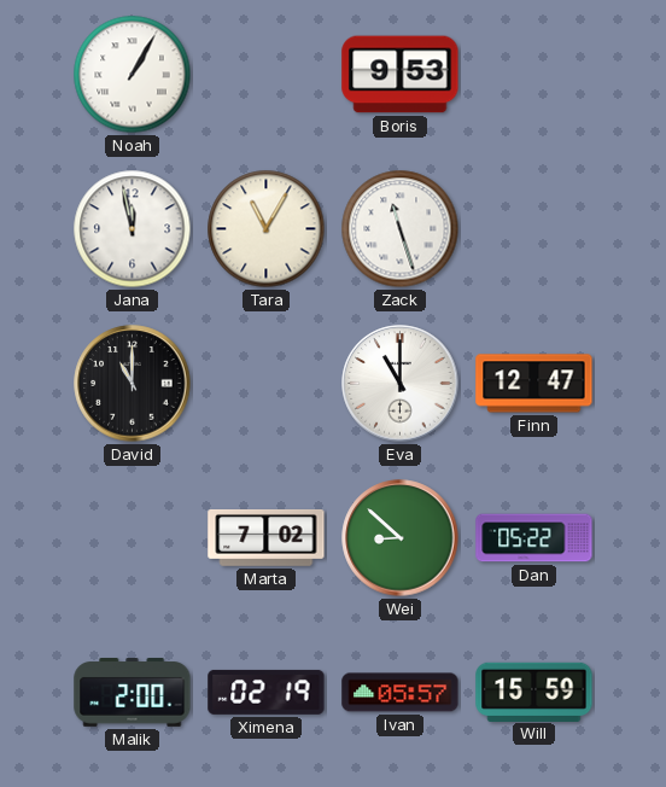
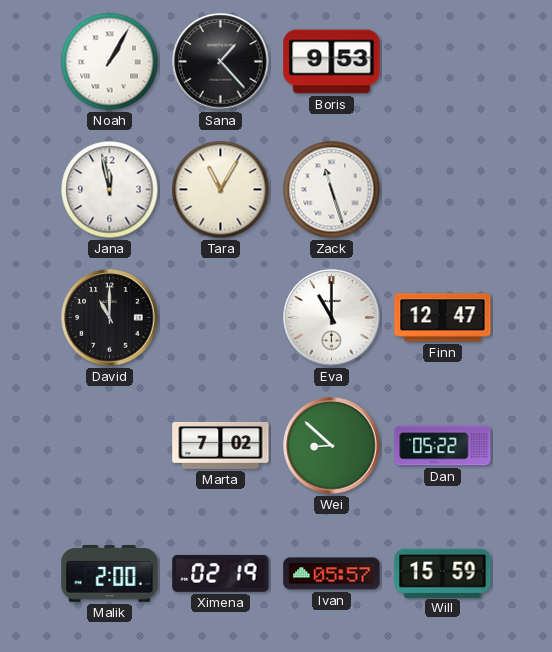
Sana: none -> 1:23
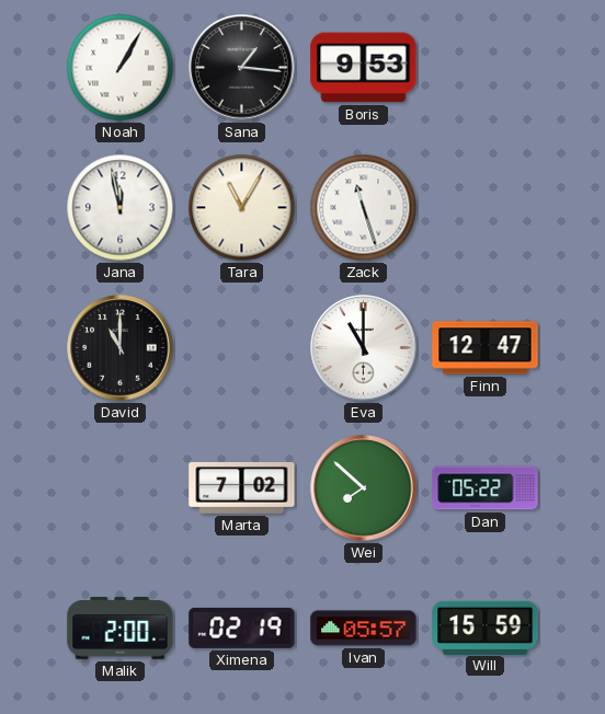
Sana: 1:23 -> 1:16
Wei: 8:52 -> 7:52
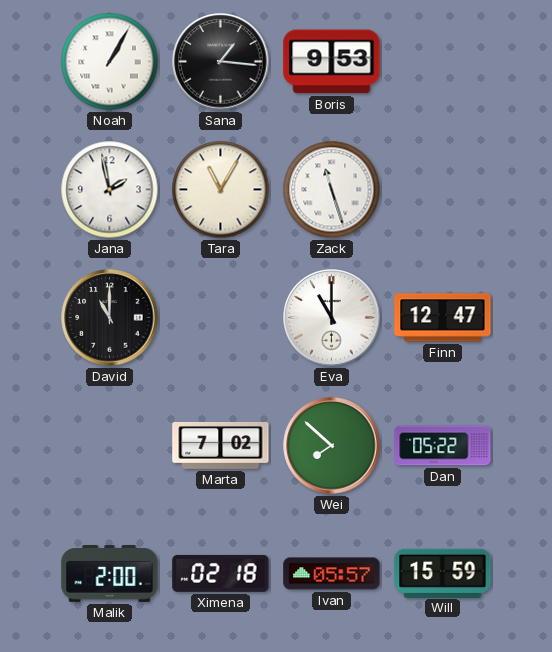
Jana: 11:58 -> 1:58
Ximena: 02:19 -> 02:18
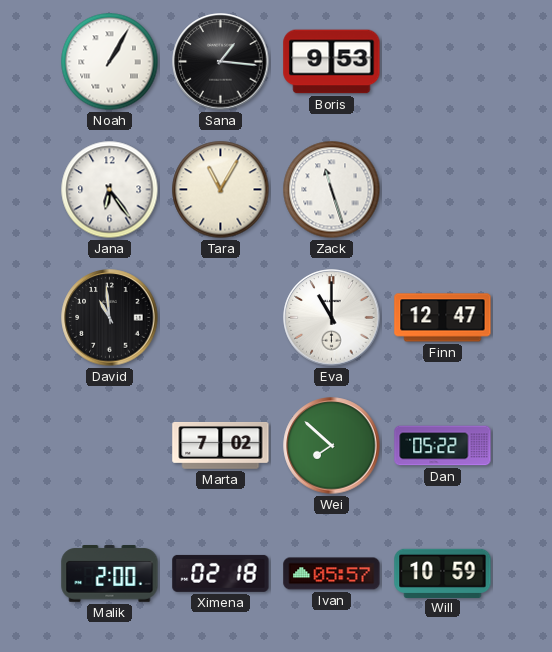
Jana: 1:58 -> 6:24
David: 11:00 -> 10:59
Will: 15:59 -> 10:59
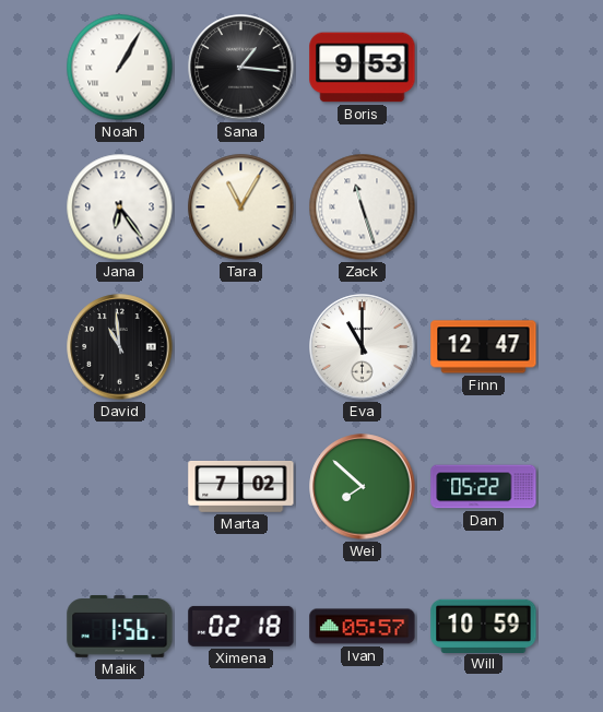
Malik: 2:00 -> 1:56
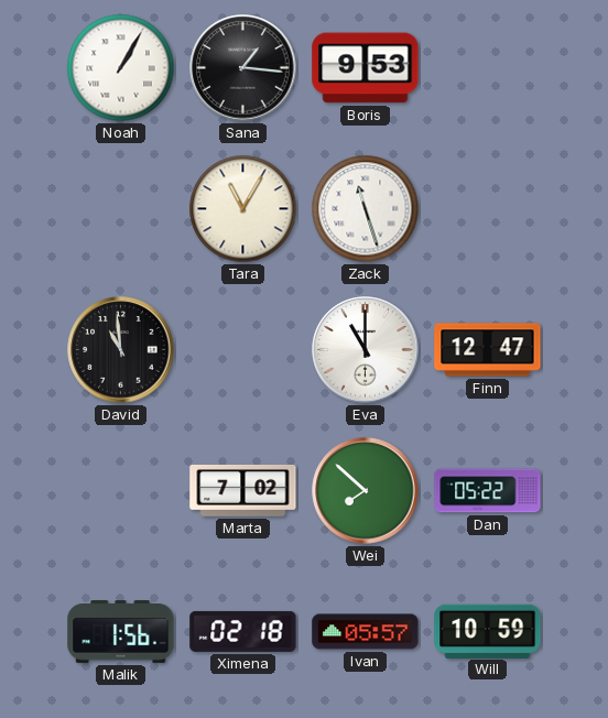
Jana: 6:24 -> none
